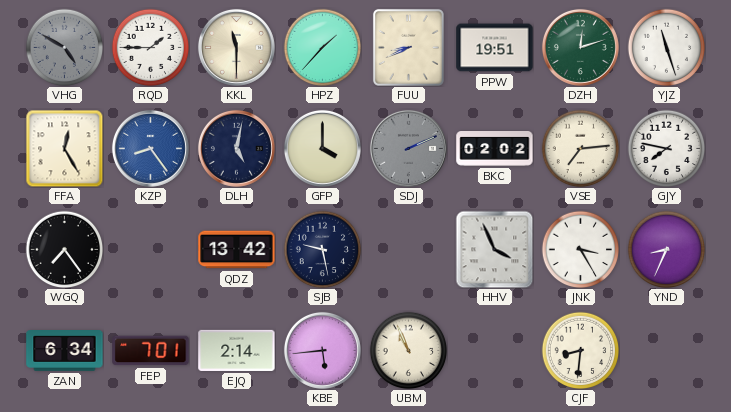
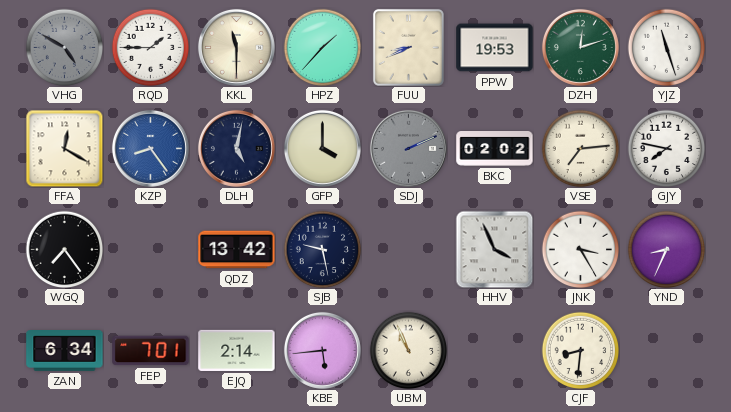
PPW: 19:51 -> 19:53
FFA: 12:25 -> 12:20
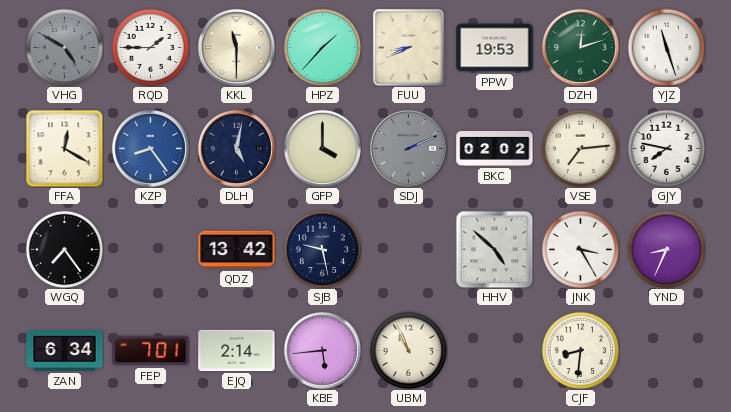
HHV: 3:56 -> 4:52
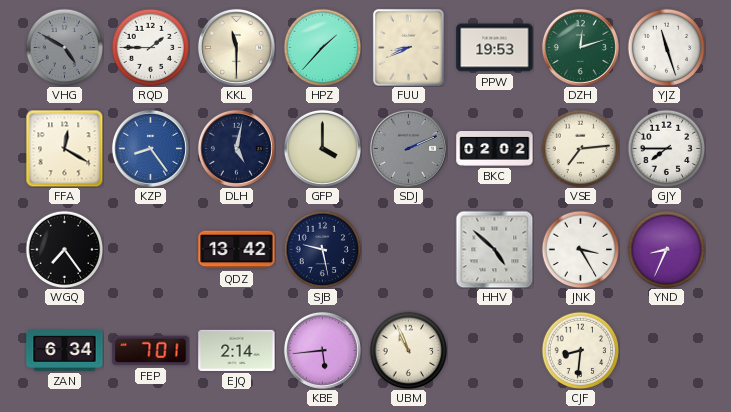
GJY: 7:47 -> 7:45
